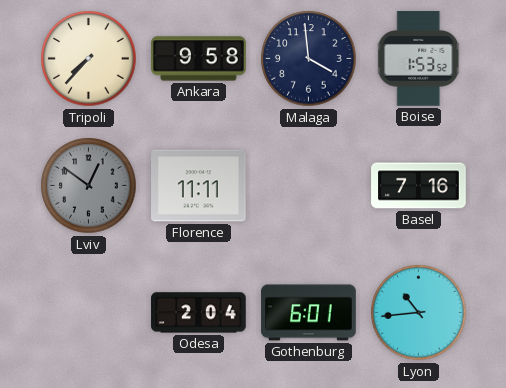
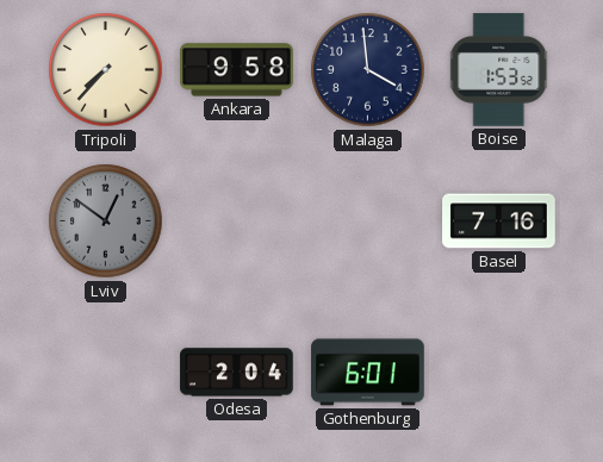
Florence: 11:11 -> none
Lyon: 10:44 -> none
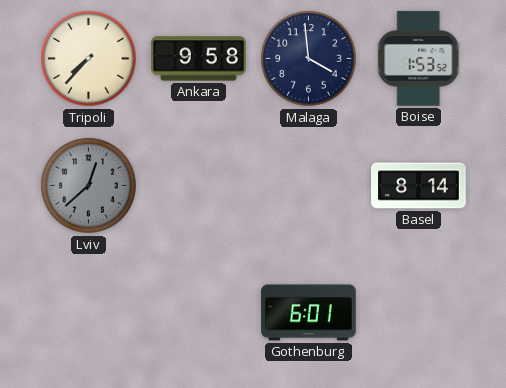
Lviv: 12:51 -> 12:38
Basel: 7:16 -> 8:14
Odesa: 2:04 -> none
